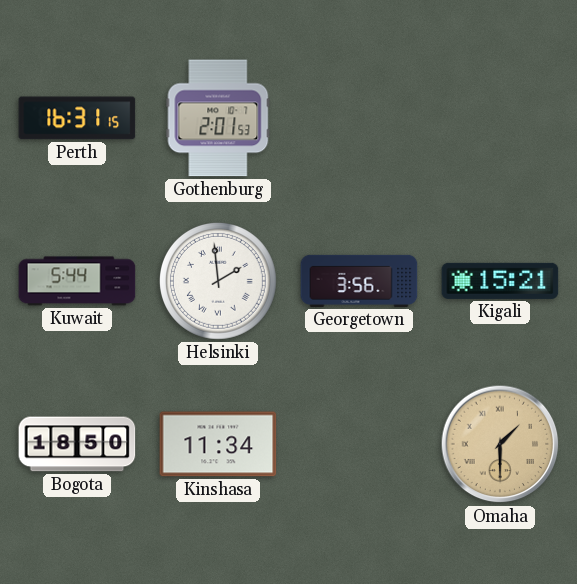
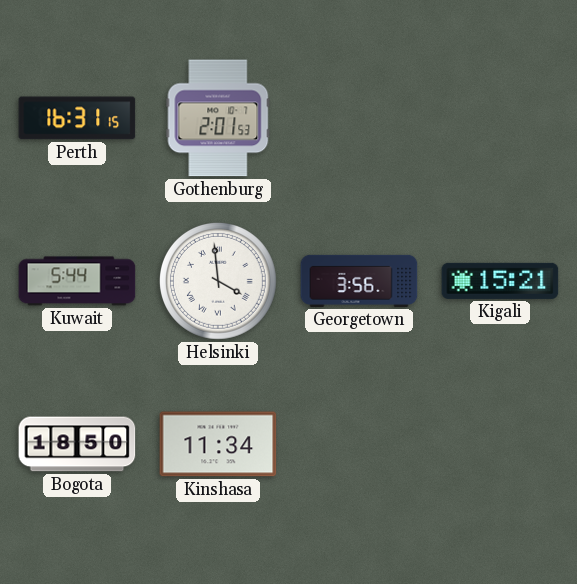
Helsinki: 1:59 -> 3:59
Omaha: 1:30 -> none
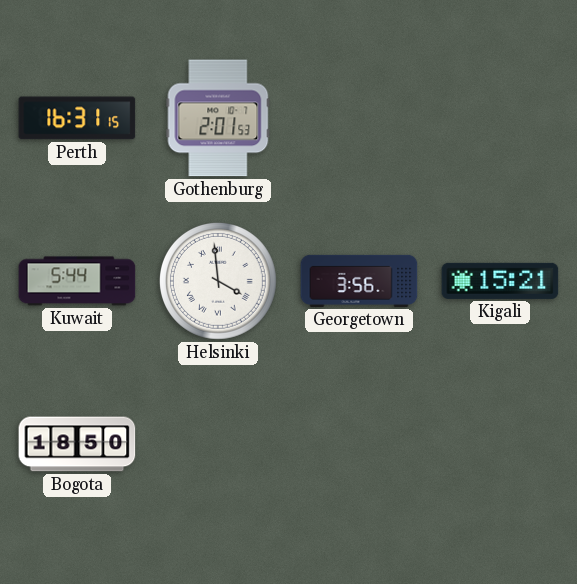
Kinshasa: 11:34 -> none
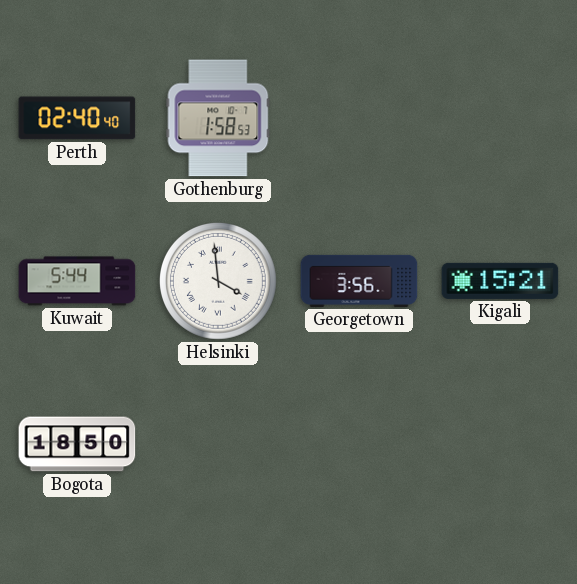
Perth: 16:31 -> 02:40
Gothenburg: 2:01 -> 1:58
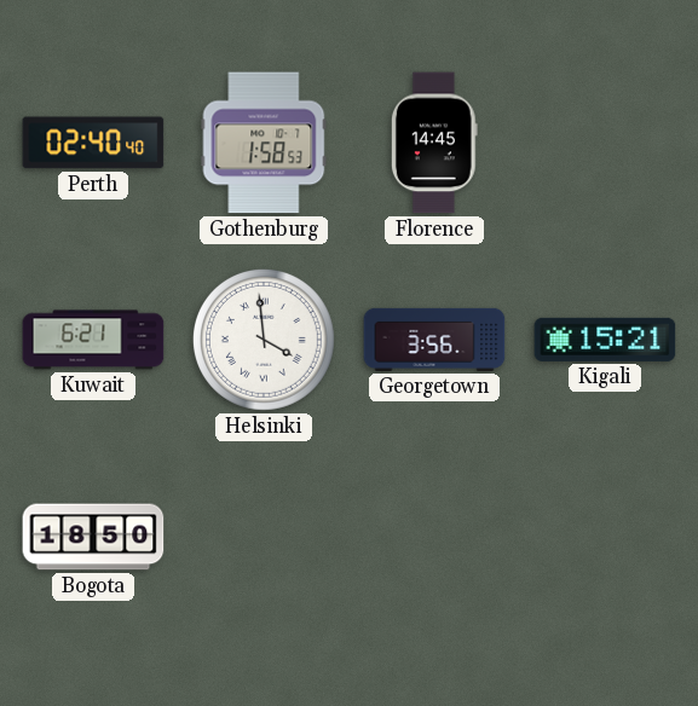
Florence: none -> 14:45
Kuwait: 5:44 -> 6:21
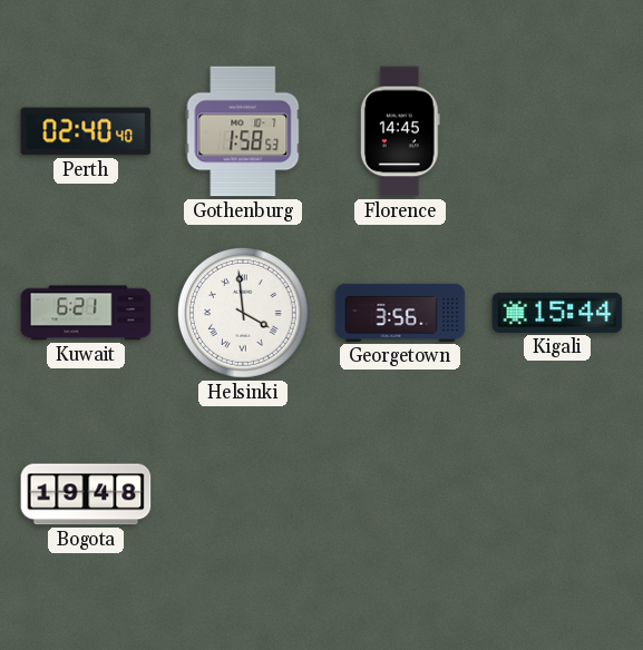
Kigali: 15:21 -> 15:44
Bogota: 18:50 -> 19:48
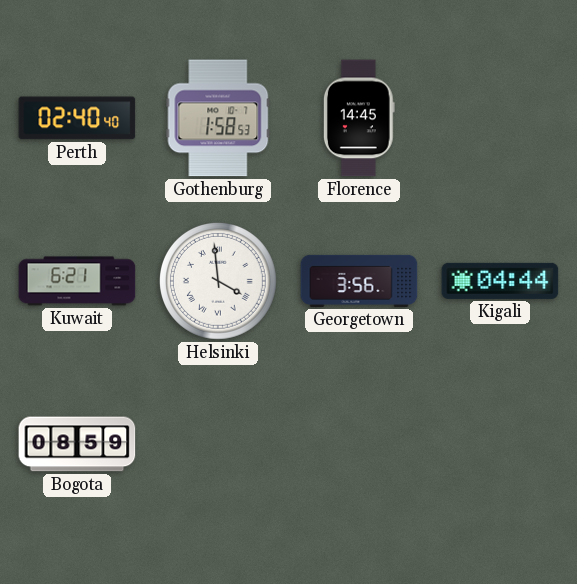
Kigali: 15:44 -> 04:44
Bogota: 19:48 -> 08:59
